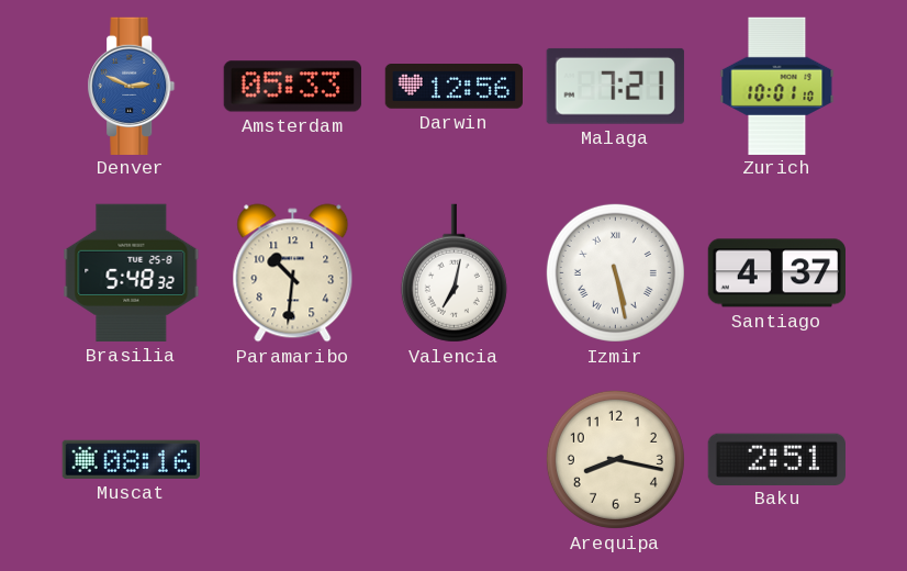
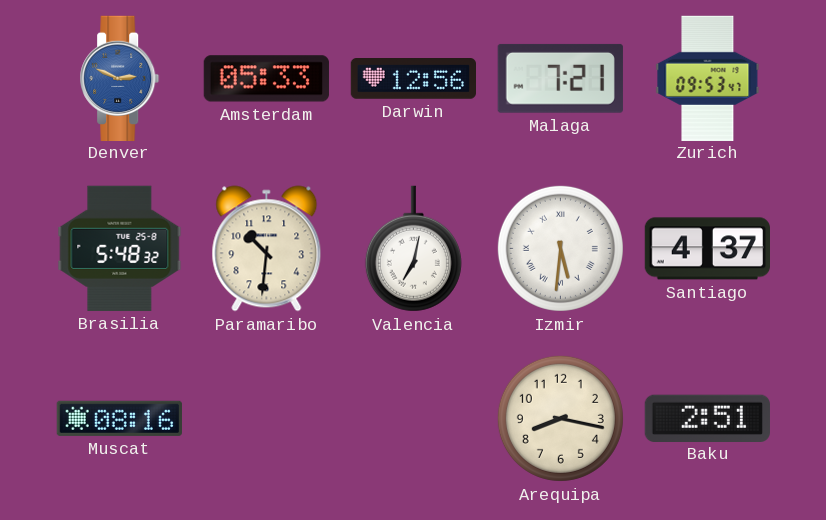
Zurich: 10:01 -> 09:53
Izmir: 5:28 -> 5:31
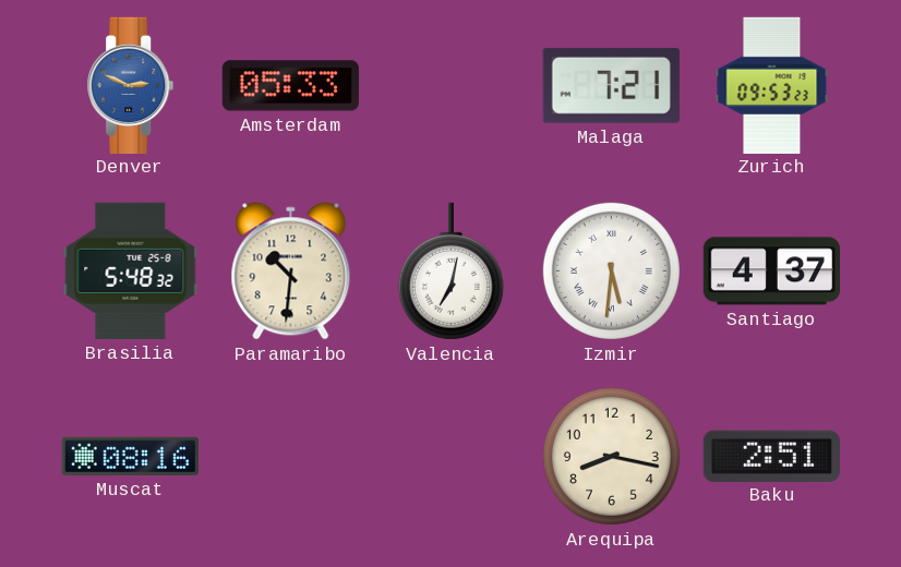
Darwin: 12:56 -> none
Zurich: 09:53:47 -> 09:53:23
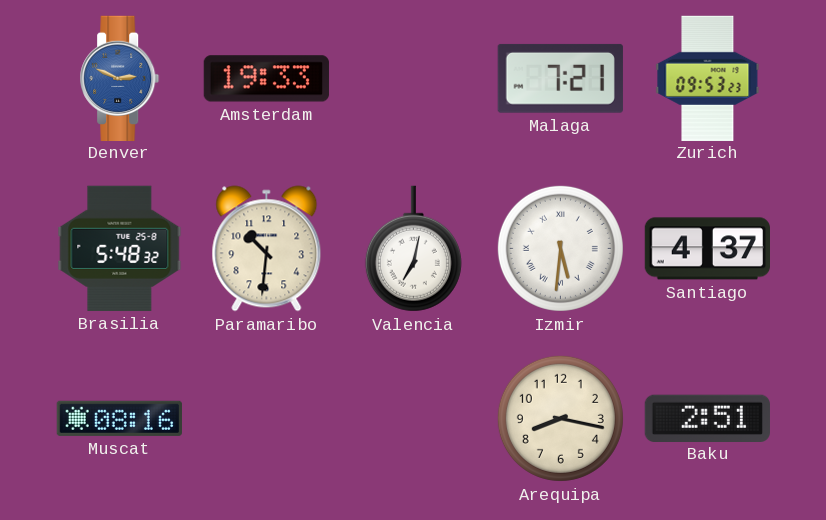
Amsterdam: 05:33 -> 19:33
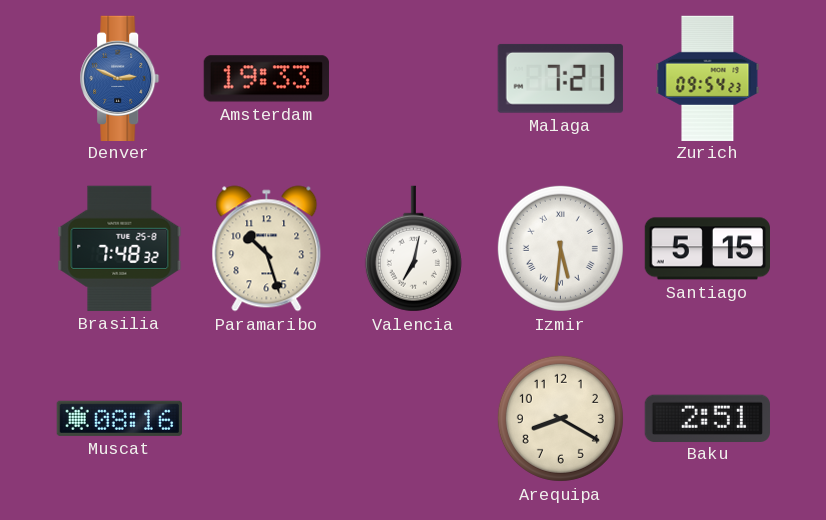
Zurich: 09:53 -> 09:54
Brasilia: 5:48 -> 7:48
Paramaribo: 10:31 -> 10:27
Santiago: 4:37 -> 5:15
Arequipa: 8:17 -> 8:20
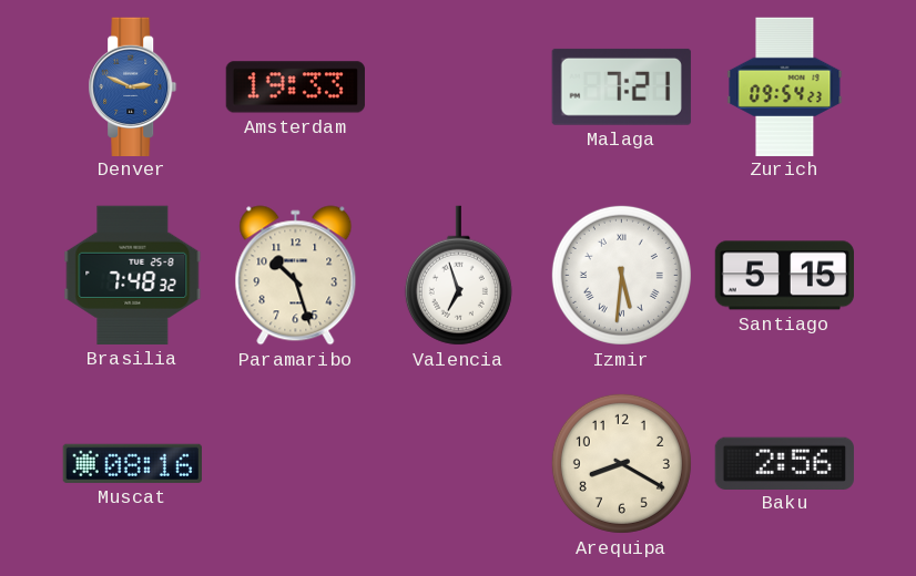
Valencia: 7:02 -> 6:57
Baku: 2:51 -> 2:56
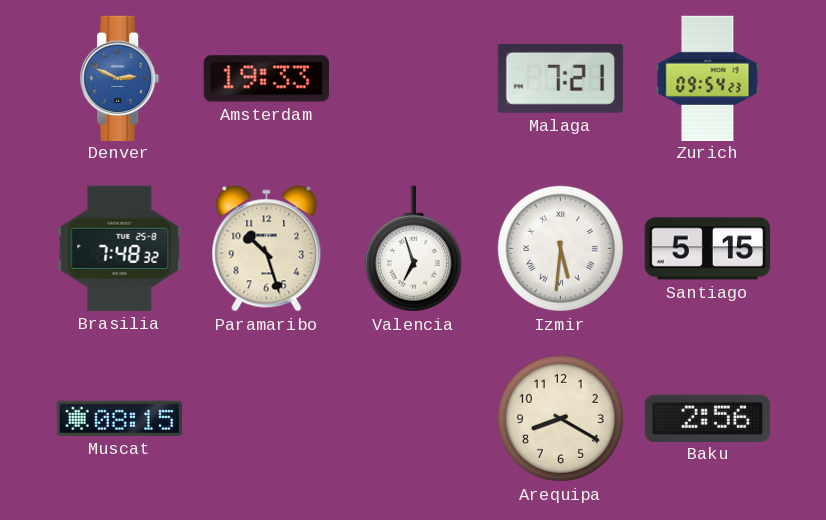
Muscat: 08:16 -> 08:15
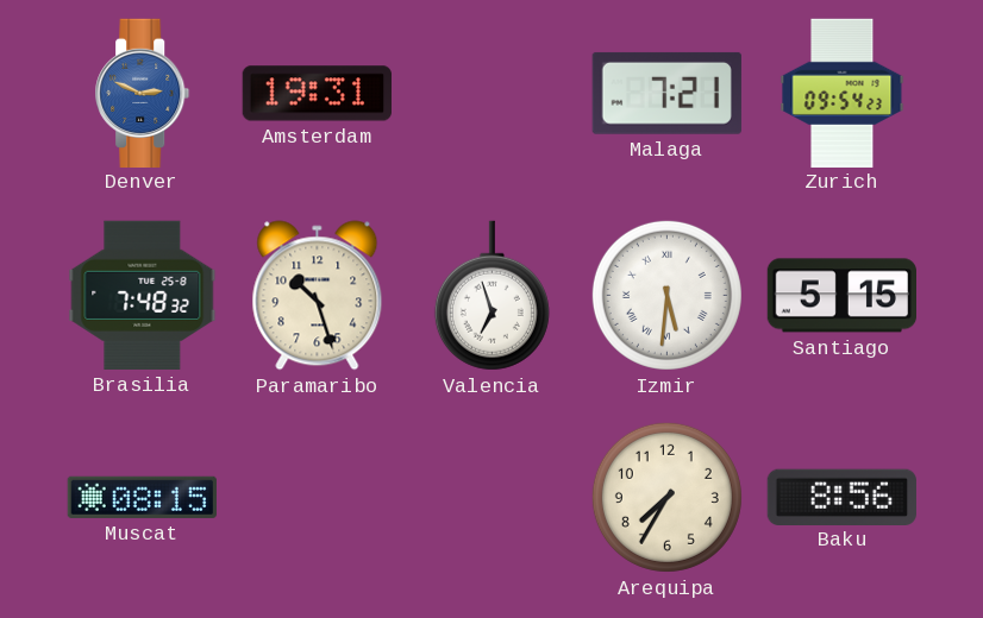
Amsterdam: 19:33 -> 19:31
Arequipa: 8:20 -> 7:35
Baku: 2:56 -> 8:56
